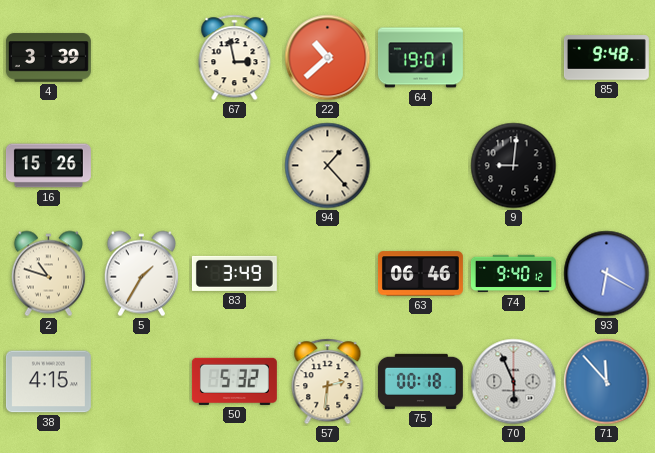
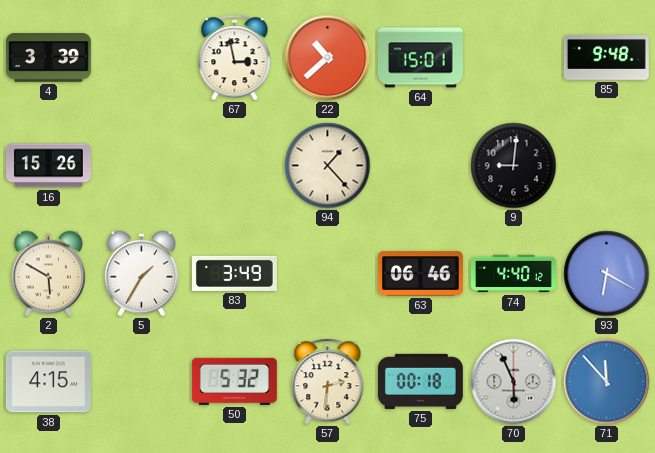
64: 19:01 -> 15:01
2: 10:48 -> 5:50
74: 9:40 -> 4:40
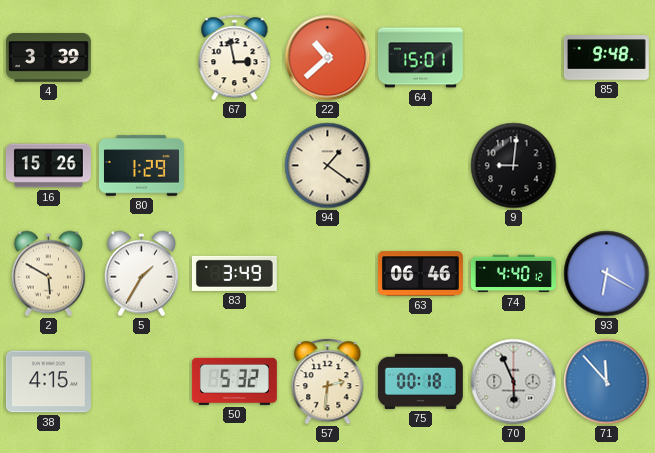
80: none -> 1:29
94: 1:23 -> 1:21
